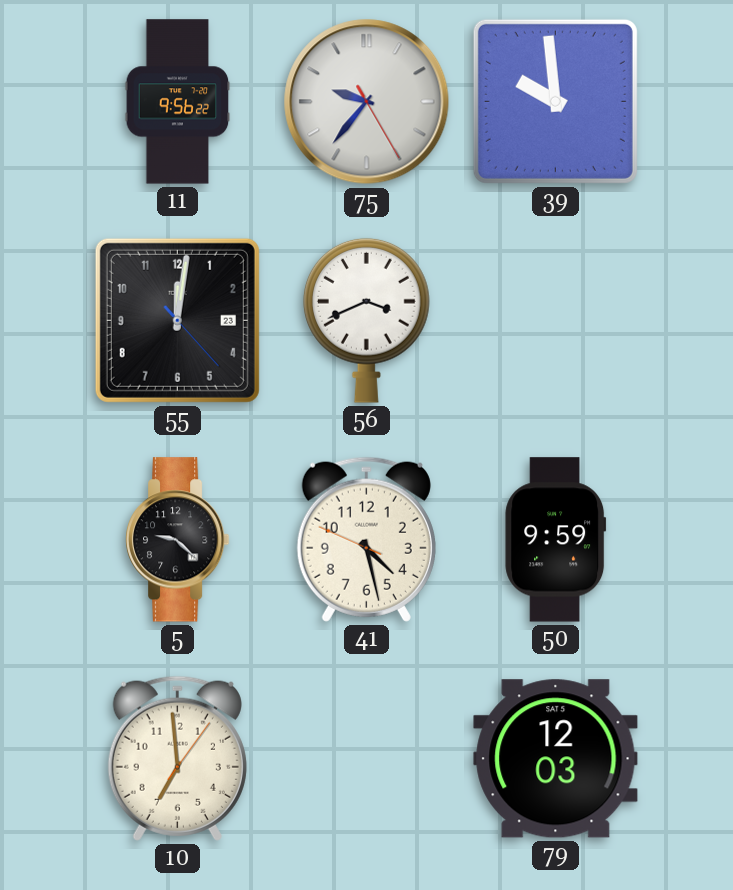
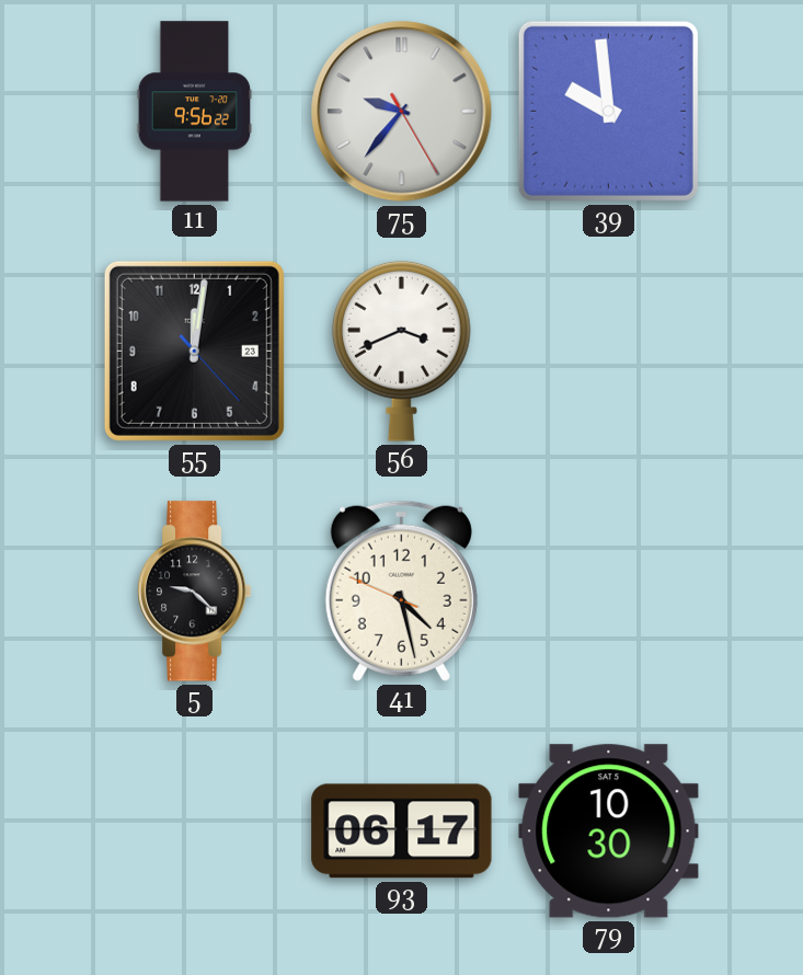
50: 9:59 -> none
10: 6:59 -> none
93: none -> 06:17
79: 12:03 -> 10:30
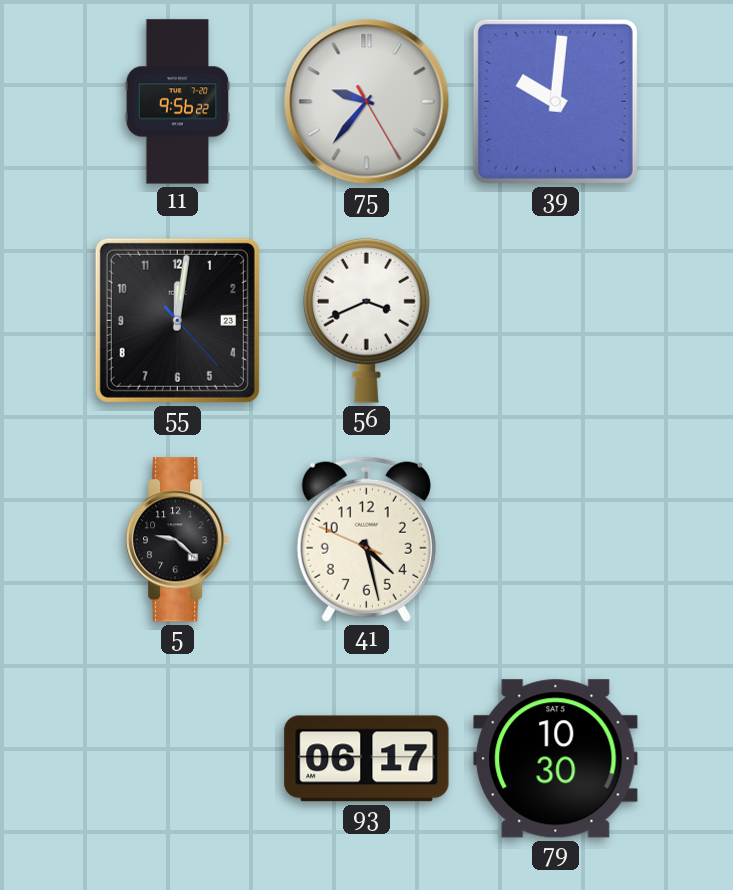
39: 9:59 -> 10:01
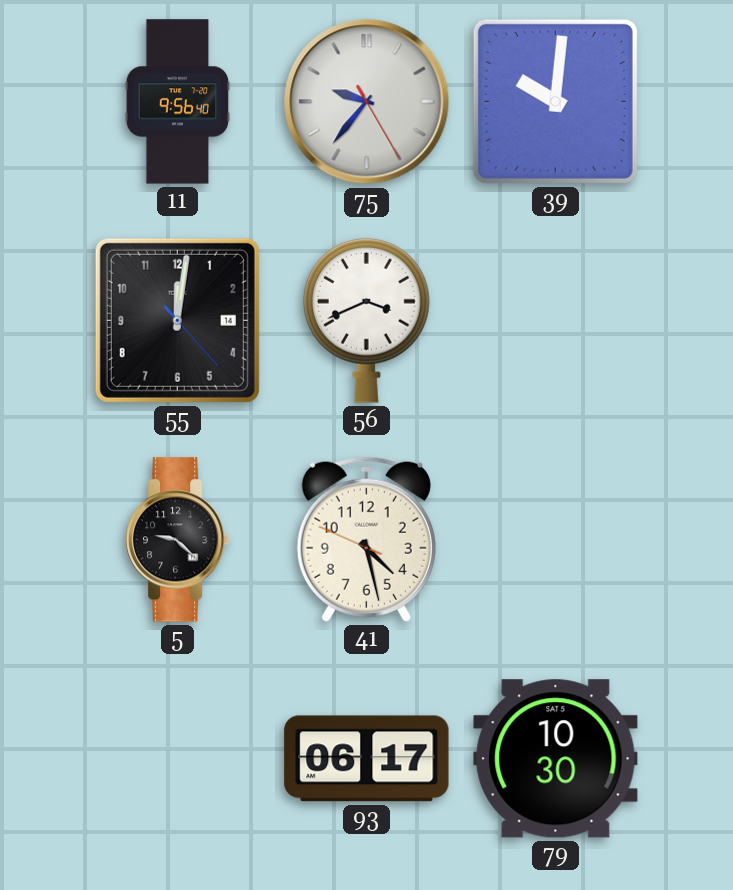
11: 9:56:22 -> 9:56:40
55 date: 23 -> 14
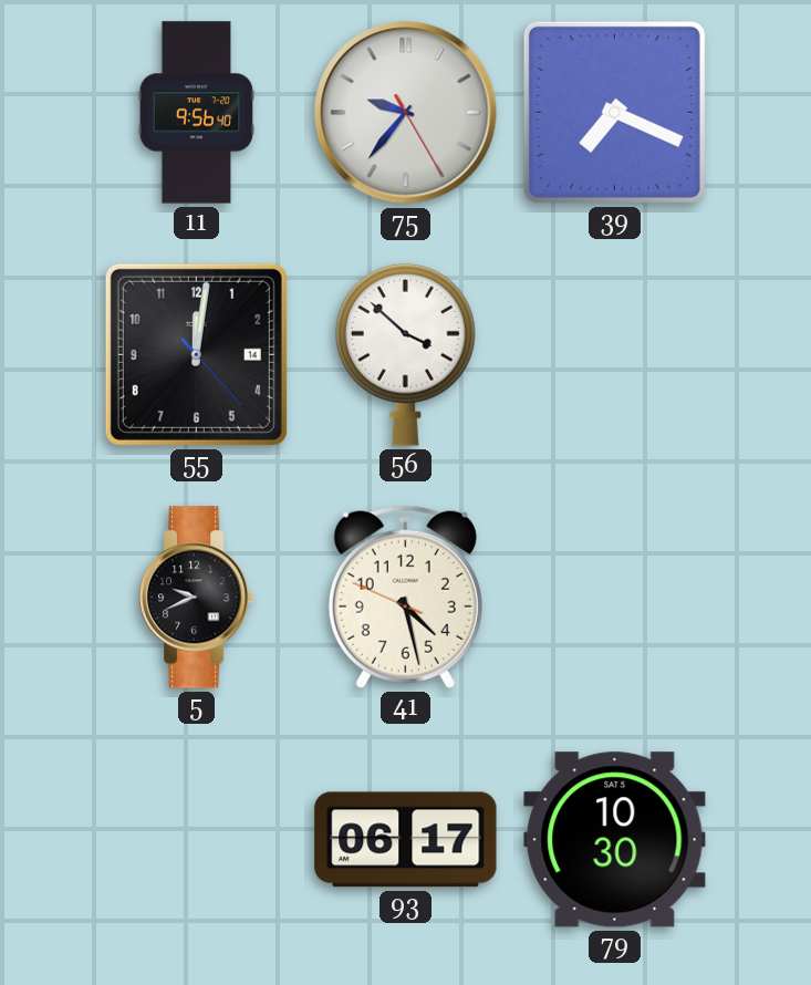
39: 10:01 -> 7:19
56: 3:41 -> 3:52
5: 9:22 -> 9:41
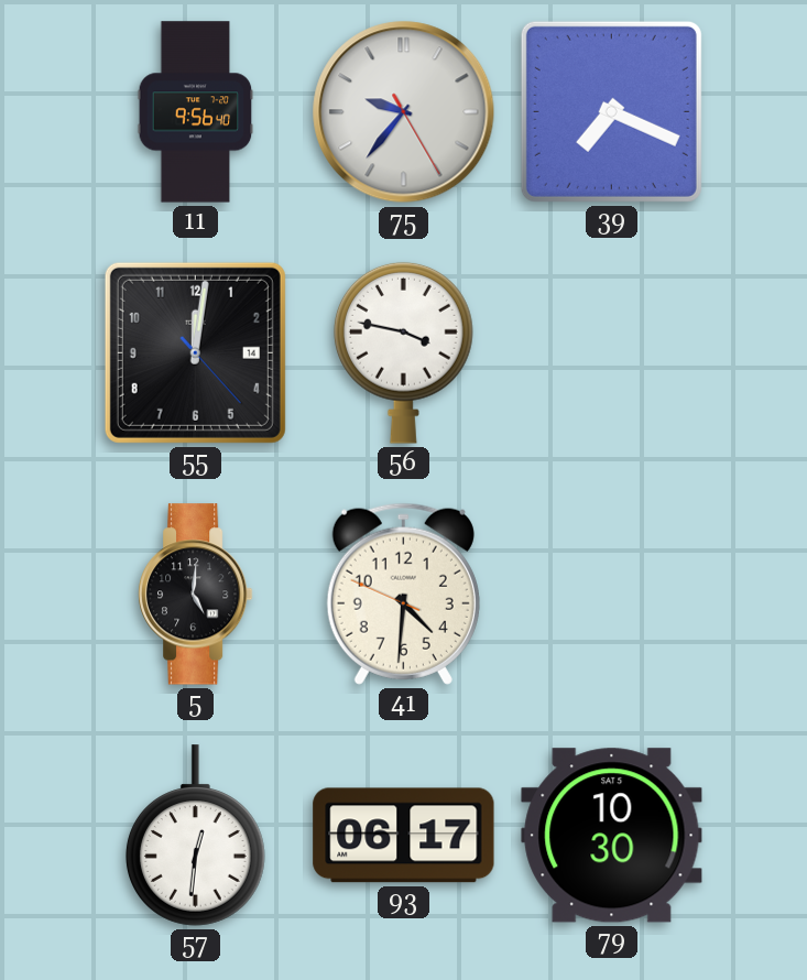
56: 3:52 -> 3:47
5: 9:41 -> 5:01
41: 4:27 -> 4:30
57: none -> 12:31
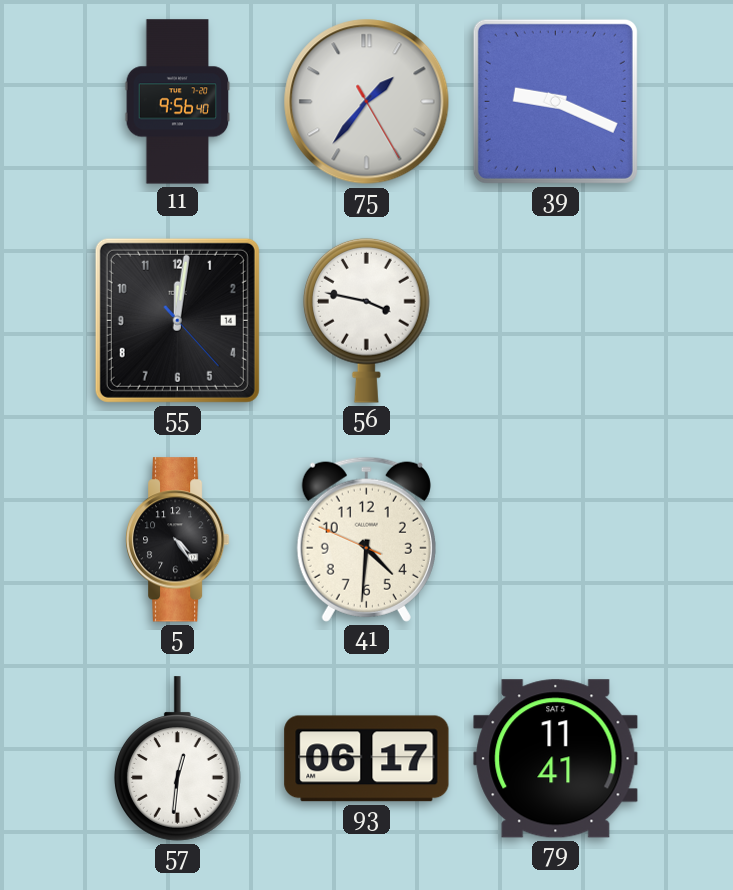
75: 9:36 -> 1:36
39: 7:19 -> 9:19
5: 5:01 -> 4:24
79: 10:30 -> 11:41
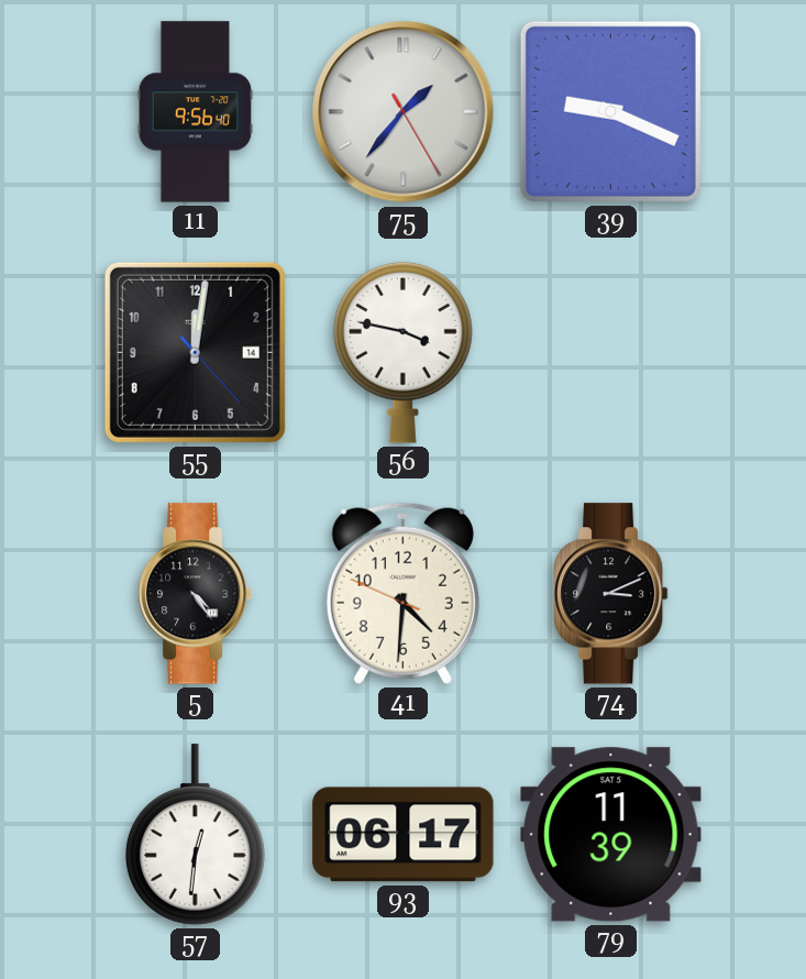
74: none -> 3:11
79: 11:41 -> 11:39
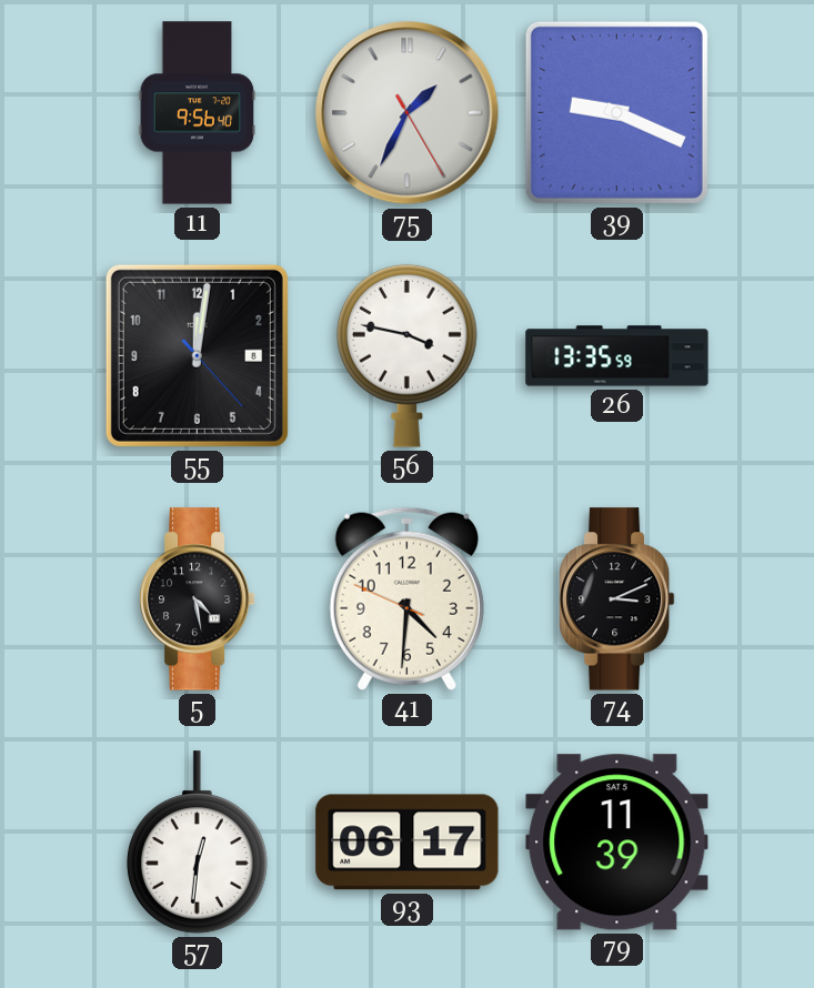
75: 1:36 -> 1:34
55 date: 14 -> 8
26: none -> 13:35
5: 4:24 -> 4:28
